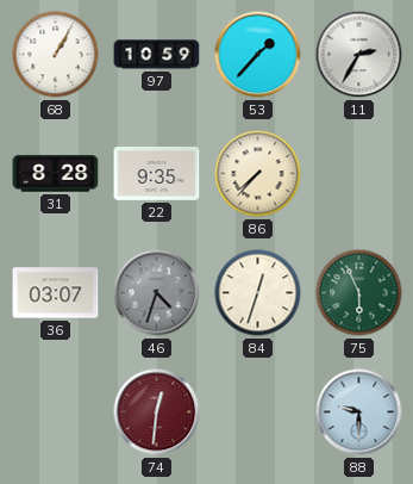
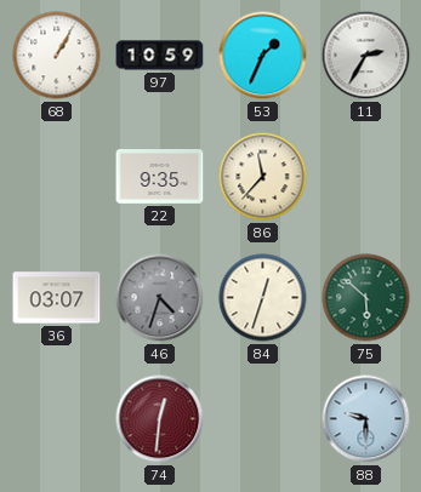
53: 1:37 -> 1:34
31: 8:28 -> none
86: 7:37 -> 11:37
75: 5:56 -> 5:52
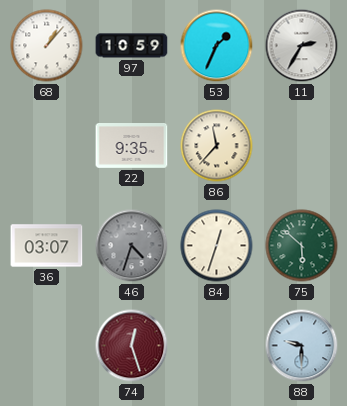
68: 1:05 -> 1:07
74: 12:31 -> 12:27
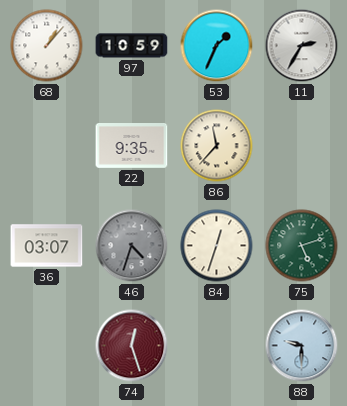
75: 5:52 -> 5:12
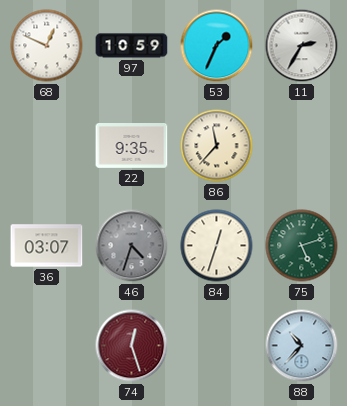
68: 1:07 -> 12:49
88: 9:30 -> 10:37
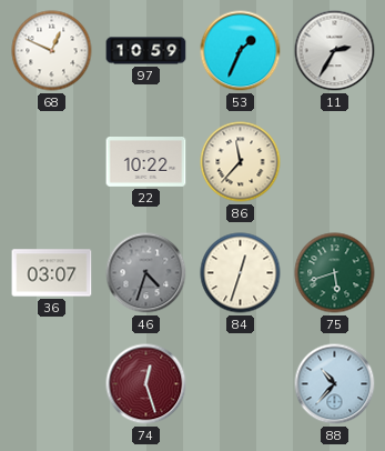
22: 9:35 -> 10:22
75: 5:12 -> 5:42
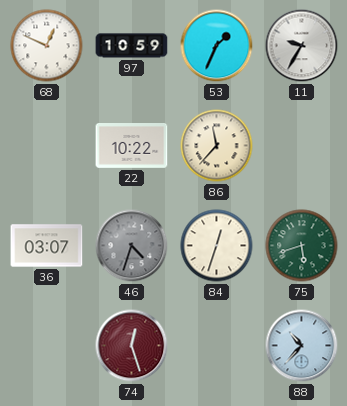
11: 2:35 -> 9:35
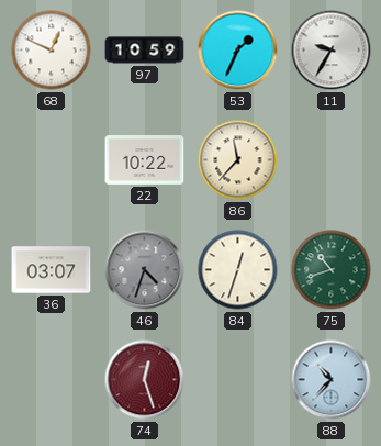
75: 5:42 -> 10:42
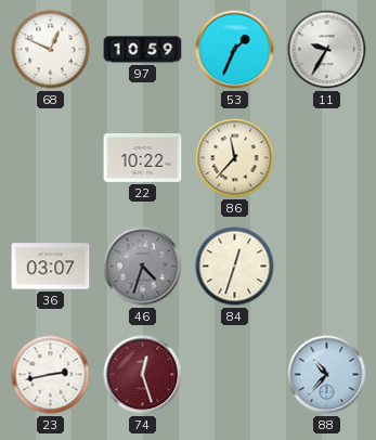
75: 10:42 -> none
23: none -> 2:43
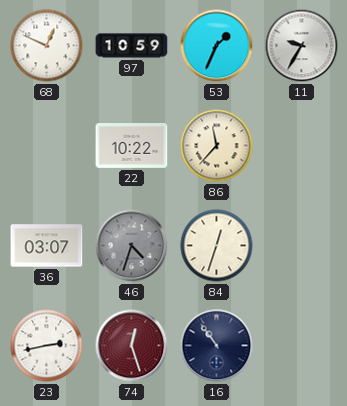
16: none -> 10:54
88: 10:37 -> none
